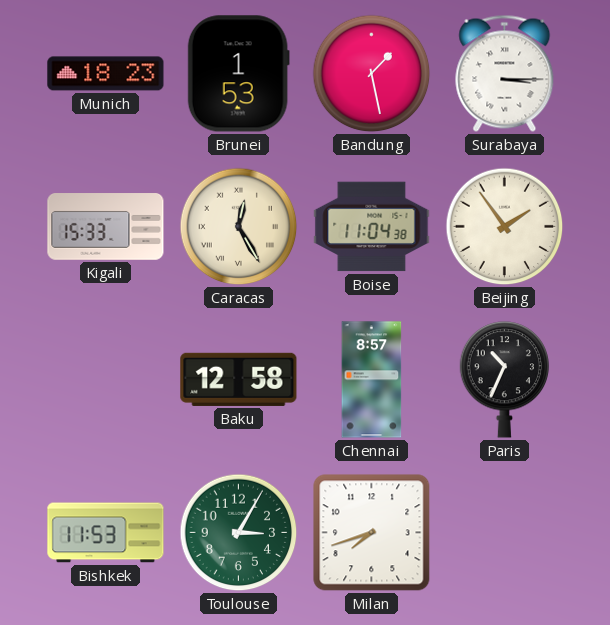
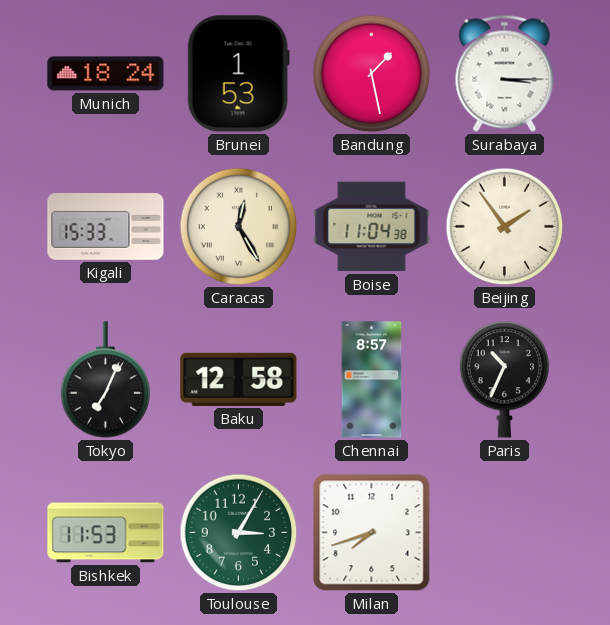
Munich: 18:23 -> 18:24
Tokyo: none -> 7:04
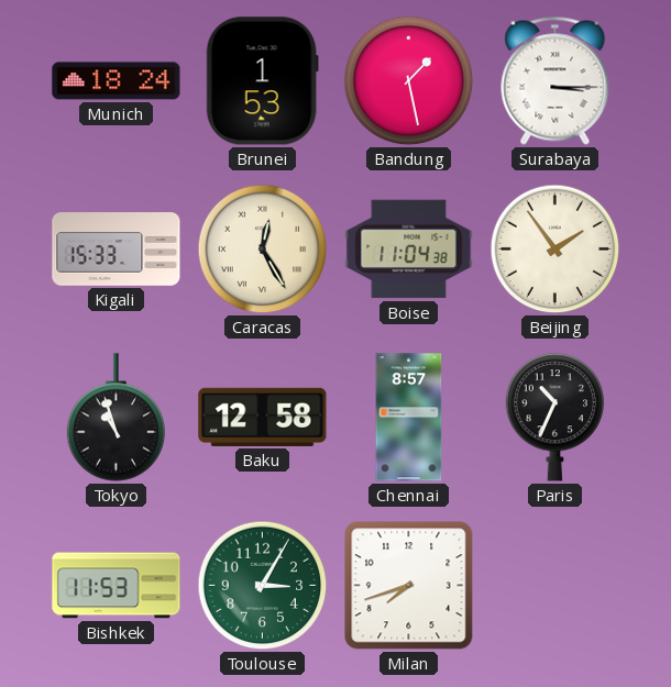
Tokyo: 7:04 -> 10:57
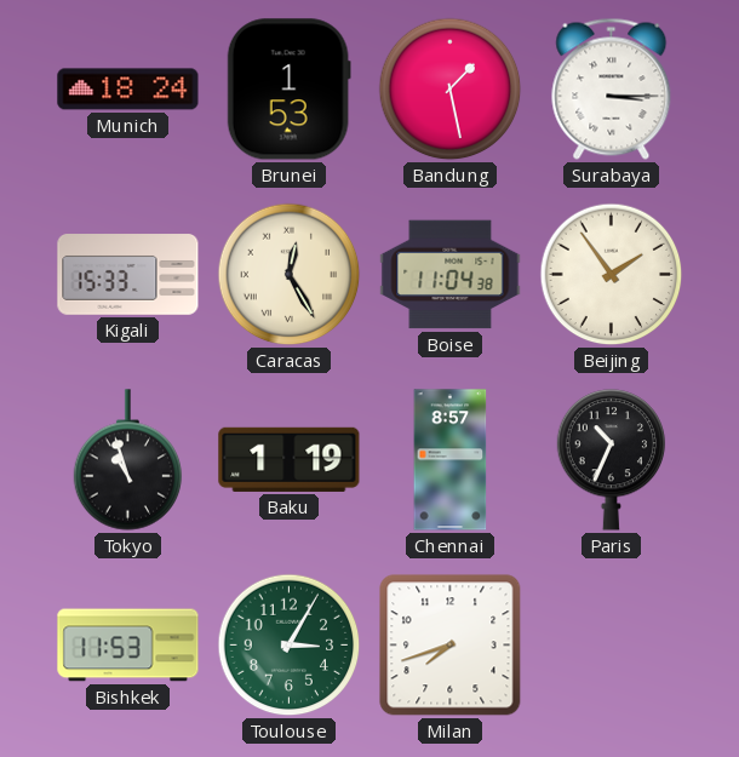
Baku: 12:58 -> 1:19
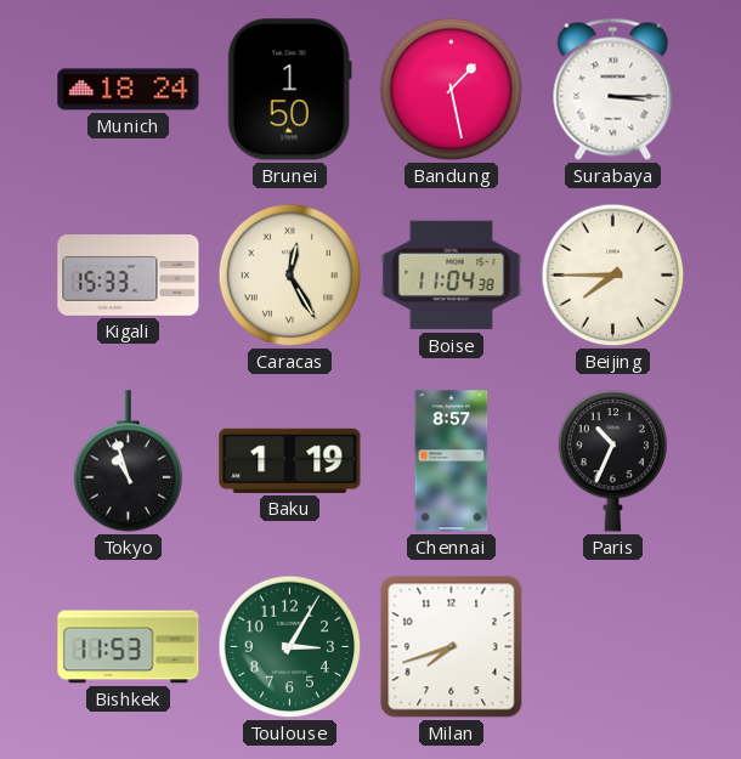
Brunei: 1:53 -> 1:50
Beijing: 1:54 -> 7:45
